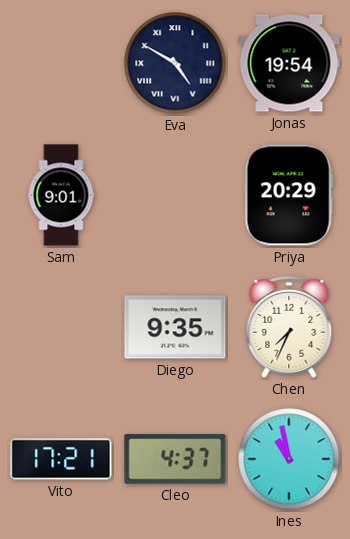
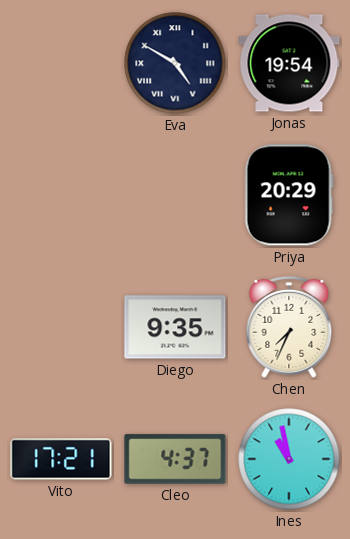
Sam: 9:01 -> none
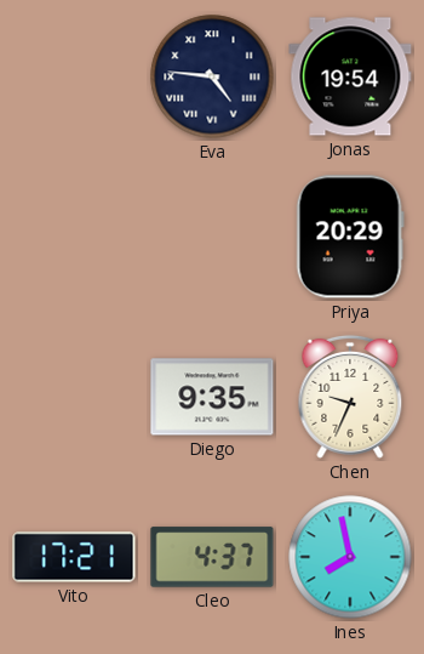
Eva: 4:50 -> 4:46
Chen: 7:34 -> 9:34
Ines: 10:58 -> 7:58
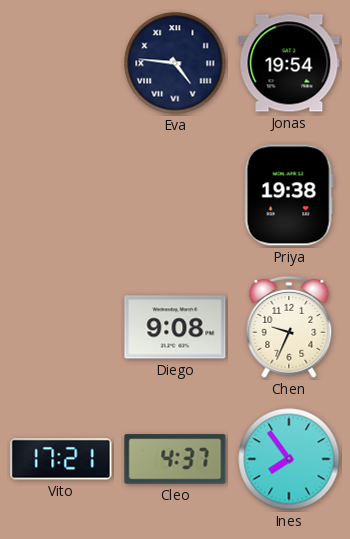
Priya: 20:29 -> 19:38
Diego: 9:35 -> 9:08
Ines: 7:58 -> 7:54
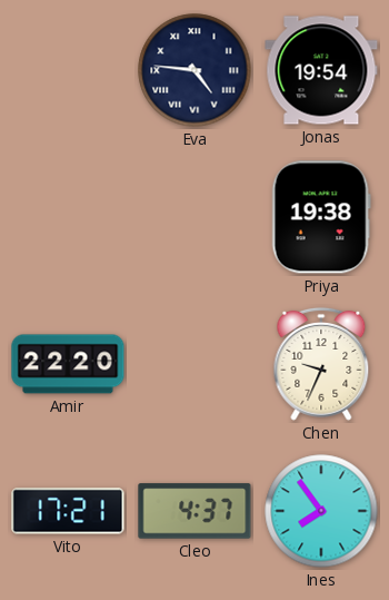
Amir: none -> 22:20
Diego: 9:08 -> none
